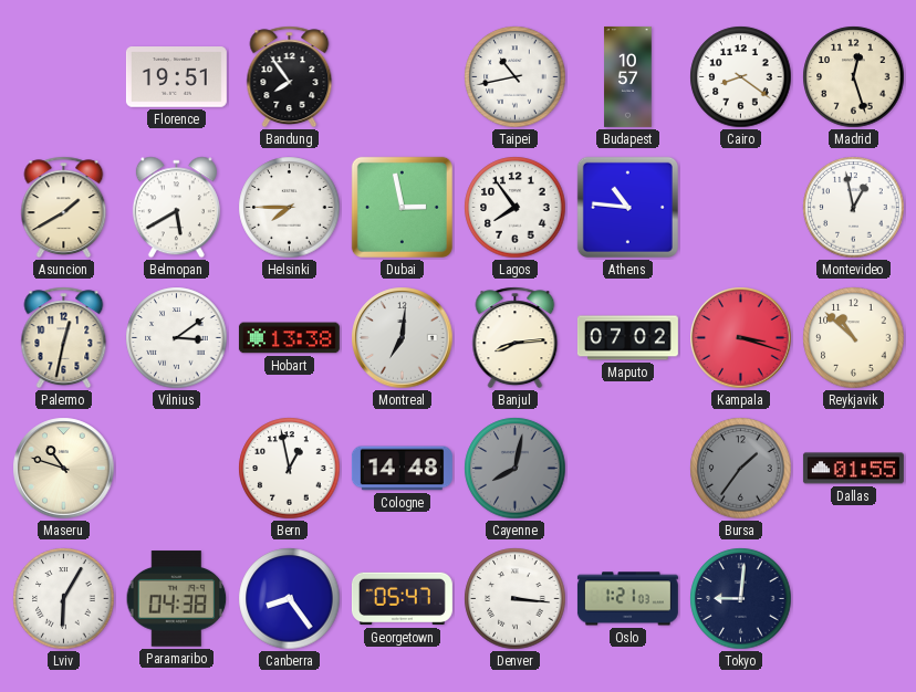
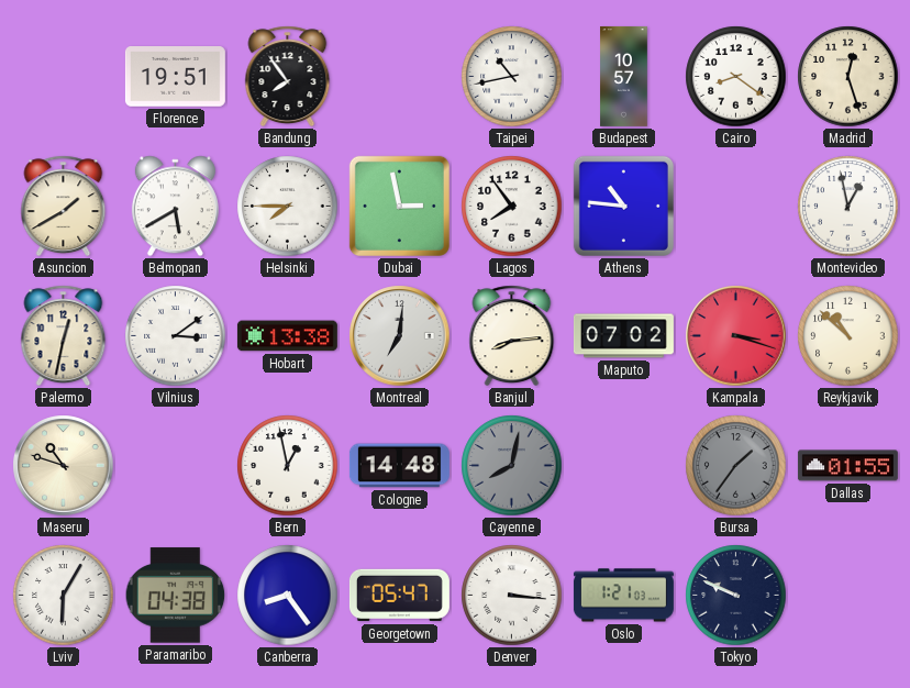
Tokyo: 9:01 -> 9:49
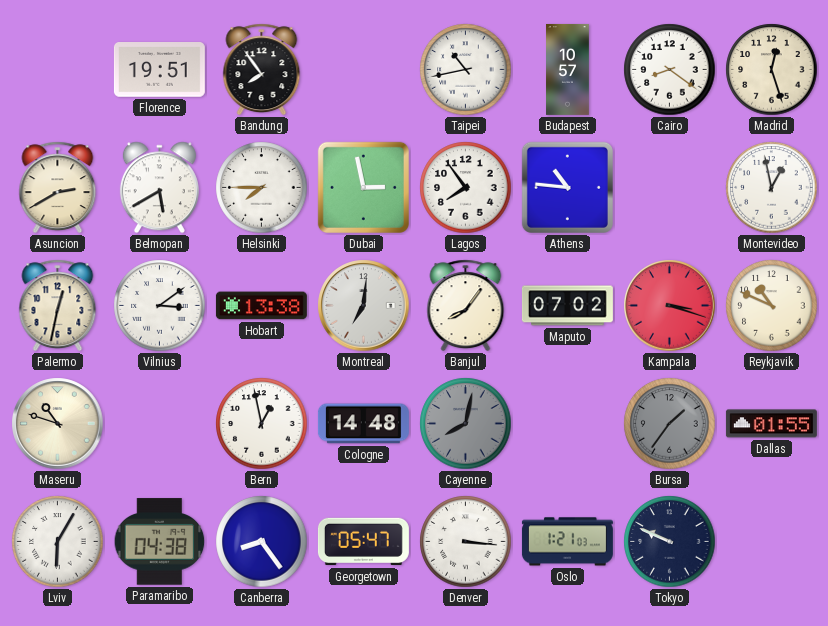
Asuncion: 1:40 -> 2:40
Banjul: 8:14 -> 8:06
Reykjavik: 10:52 -> 10:49
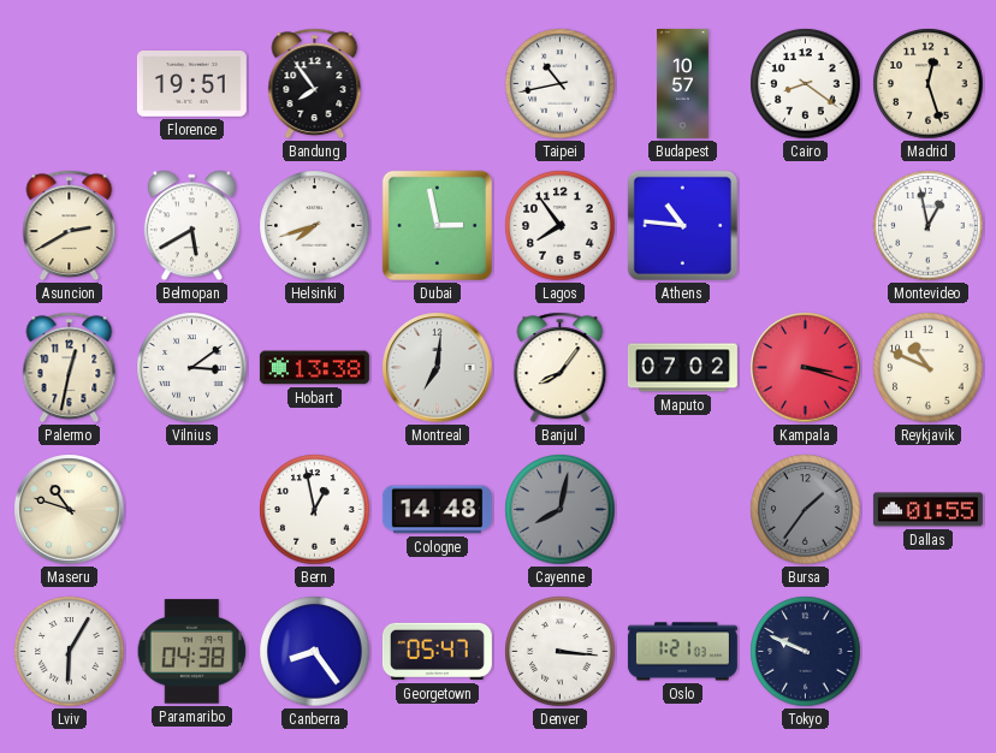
Helsinki: 7:45 -> 7:42
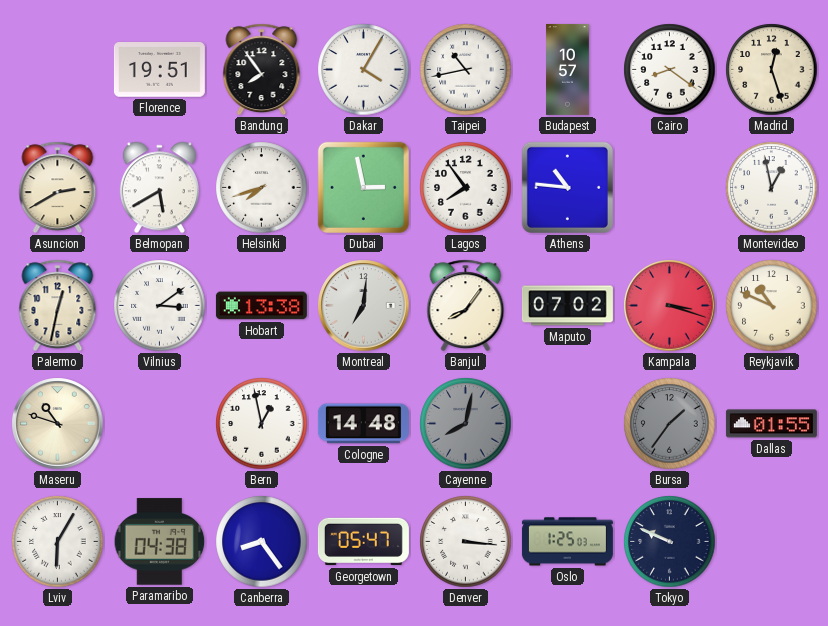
Dakar: none -> 4:05
Oslo: 1:21 -> 1:25
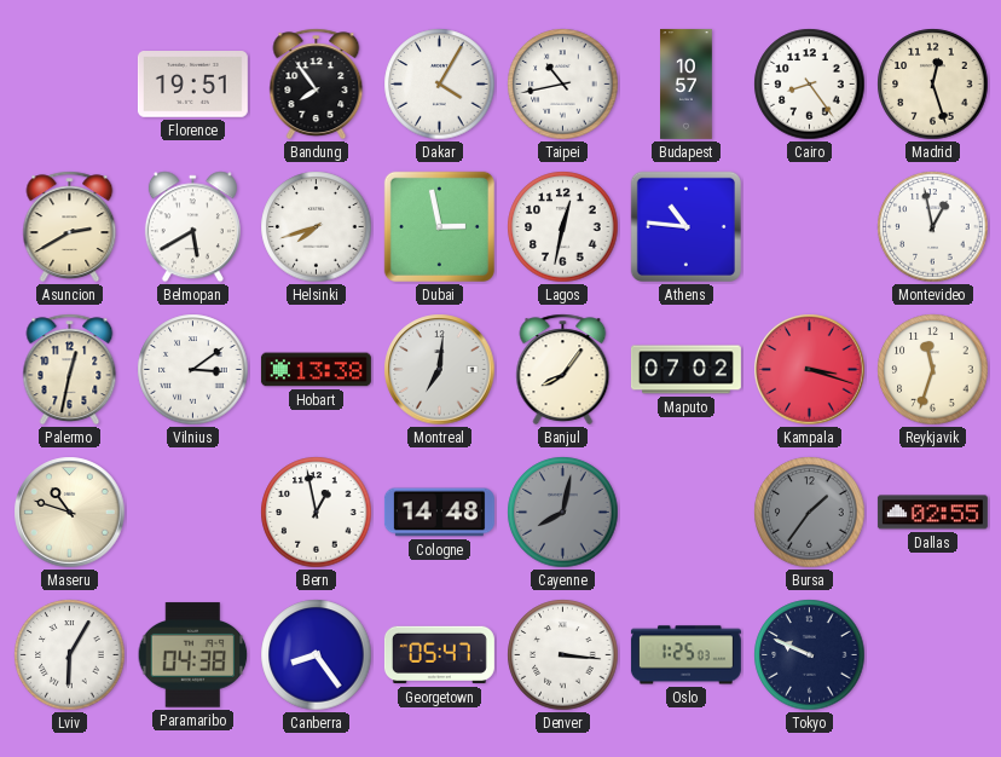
Cairo: 8:21 -> 8:24
Lagos: 7:54 -> 12:32
Reykjavik: 10:49 -> 11:33
Dallas: 01:55 -> 02:55
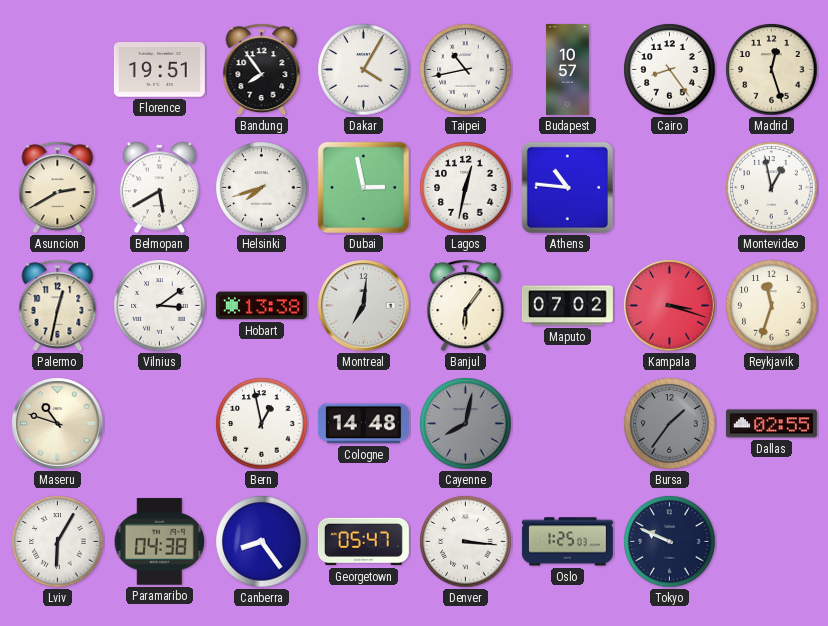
Banjul: 8:06 -> 6:06
